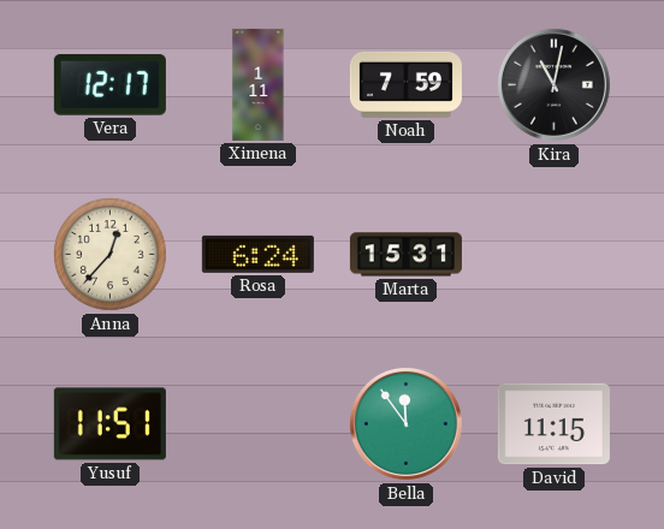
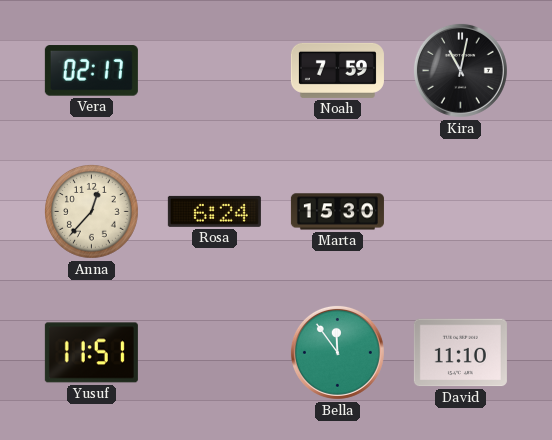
Vera: 12:17 -> 02:17
Ximena: 1:11 -> none
Marta: 15:31 -> 15:30
David: 11:15 -> 11:10
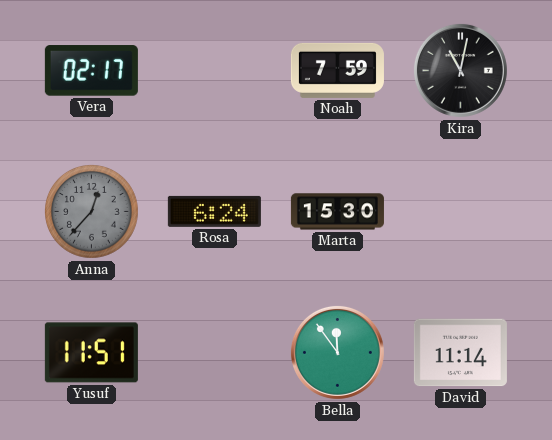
Anna dial: cream -> grey
David: 11:10 -> 11:14
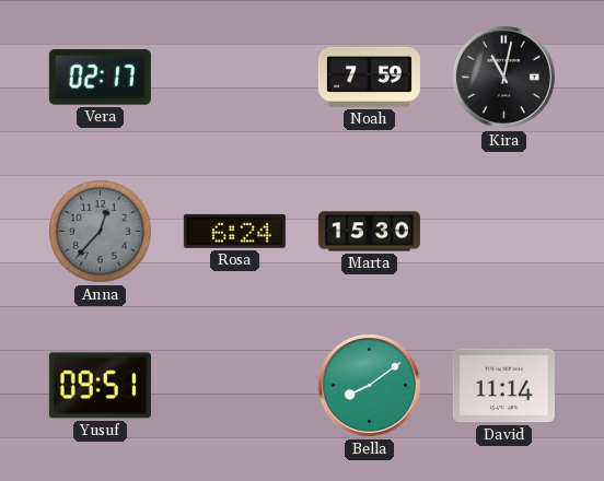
Yusuf: 11:51 -> 09:51
Bella: 11:54 -> 8:09
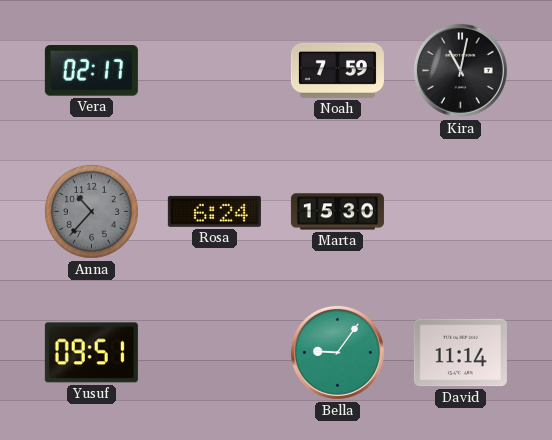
Anna: 12:37 -> 10:37
Bella: 8:09 -> 9:06
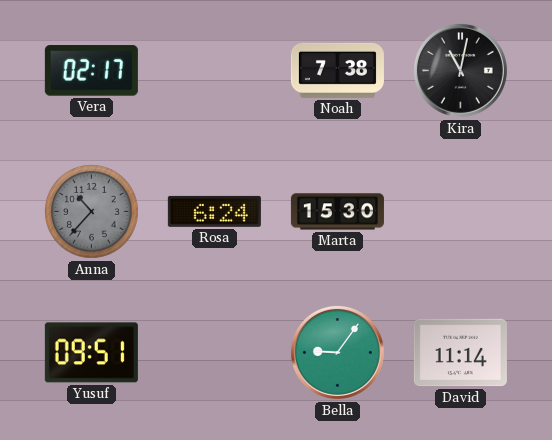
Noah: 7:59 -> 7:38
